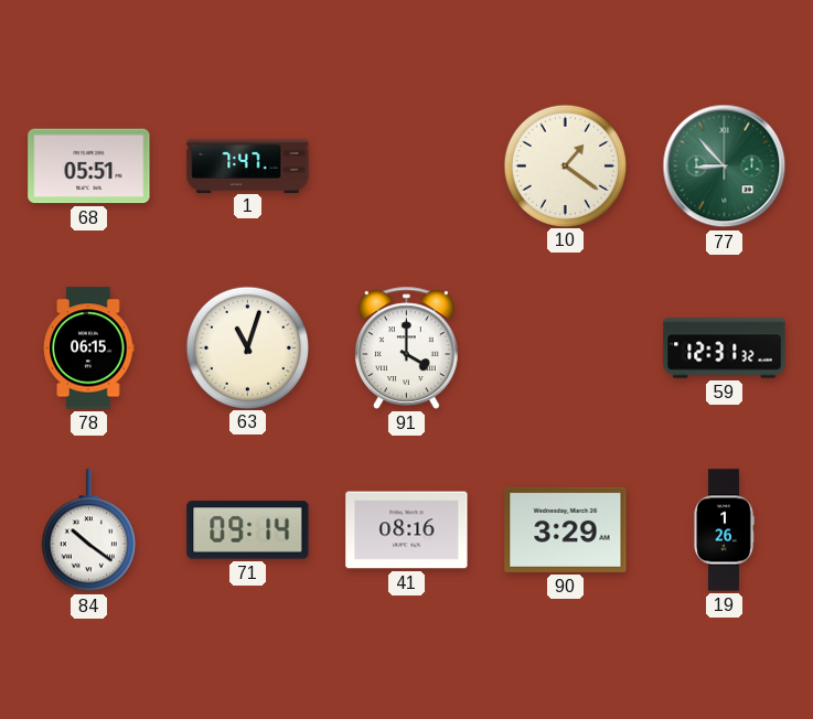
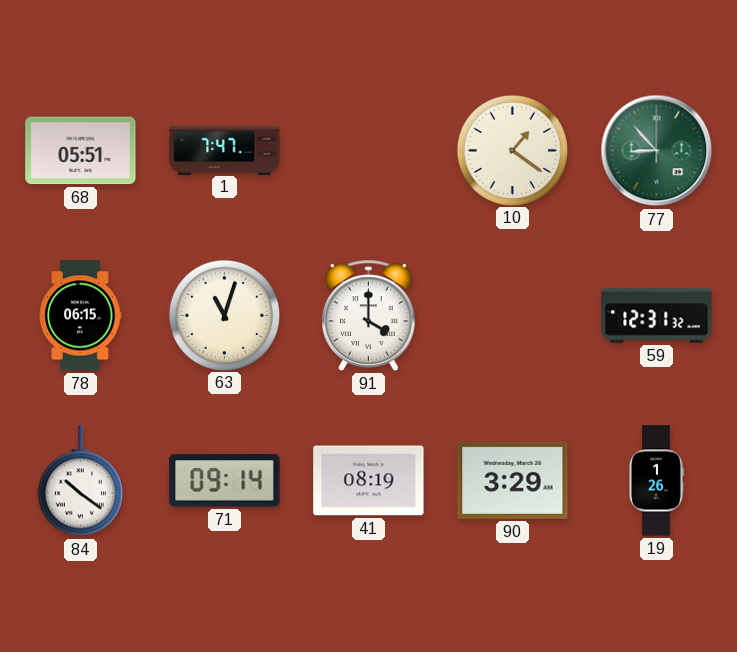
41: 08:16 -> 08:19
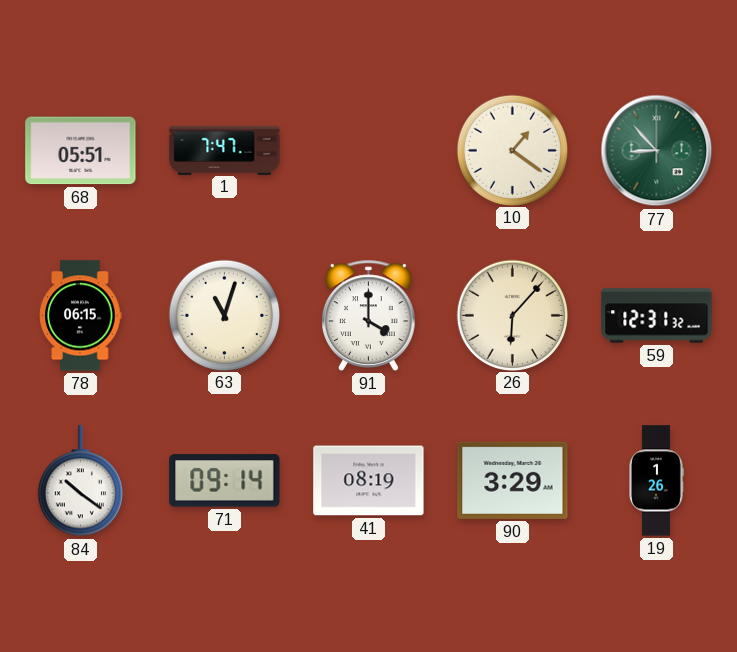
26: none -> 6:07
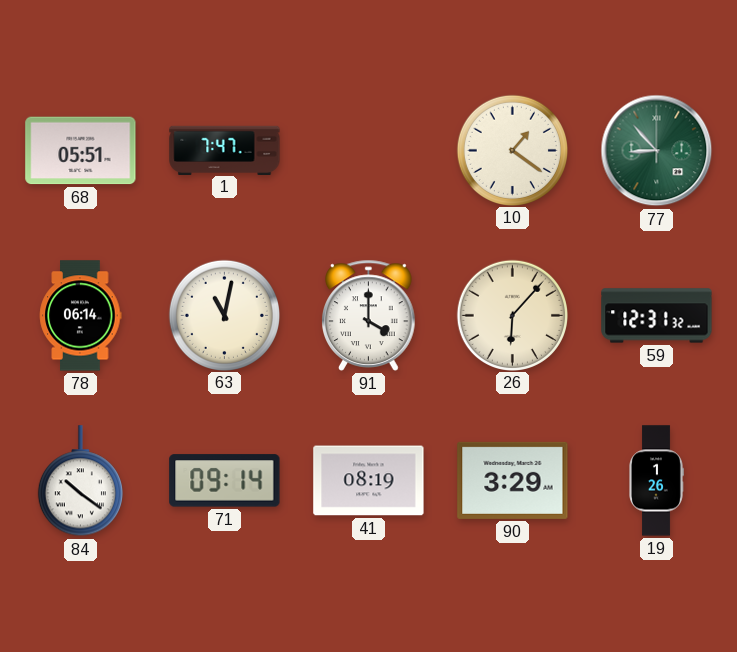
78: 06:15 -> 06:14
63: 11:03 -> 11:02
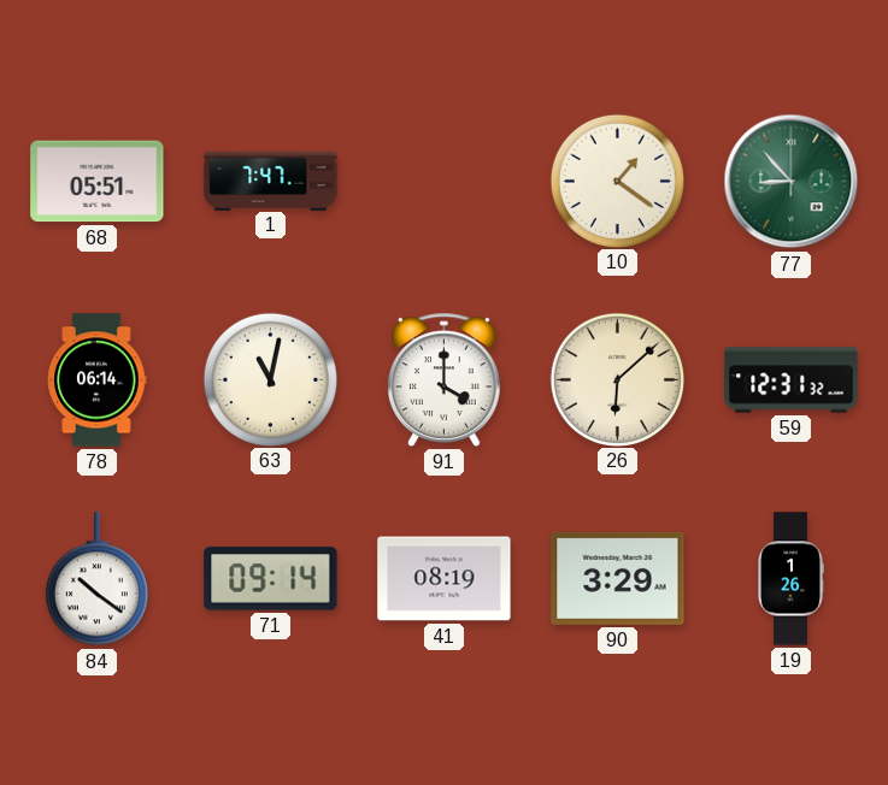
26: 6:07 -> 6:08
